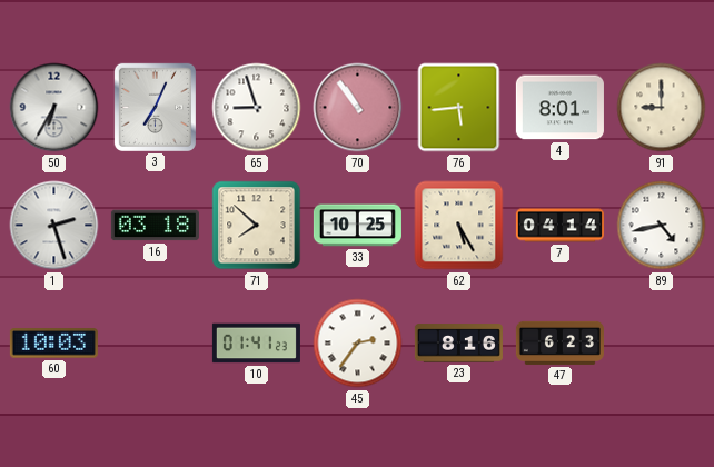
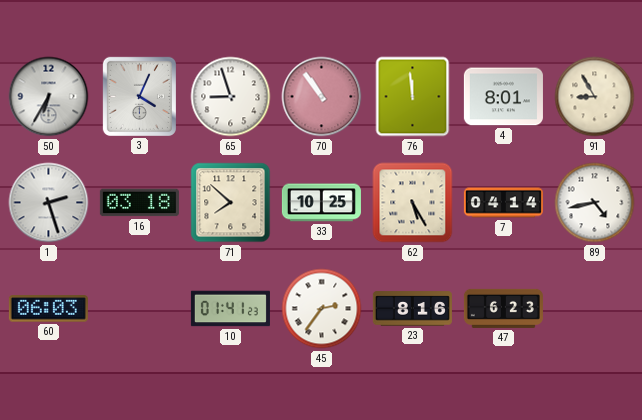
3: 7:04 -> 4:04
76: 5:44 -> 11:59
91: 9:00 -> 8:55
60: 10:03 -> 06:03
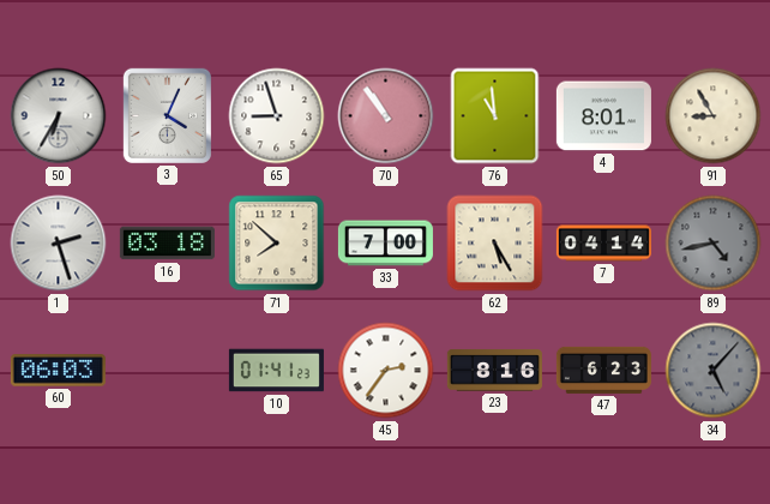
76: 11:59 -> 10:59
33: 10:25 -> 7:00
89 dial: white -> grey
34: none -> 5:07
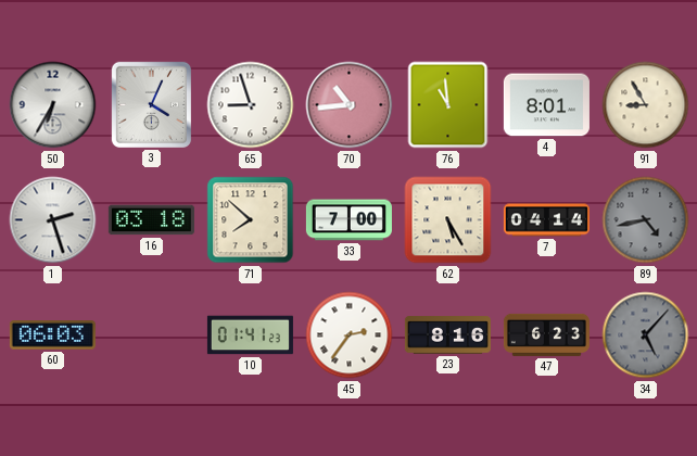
70: 10:54 -> 10:44
